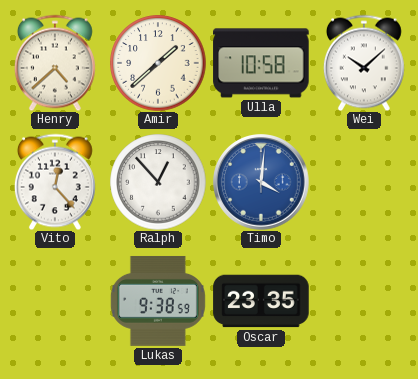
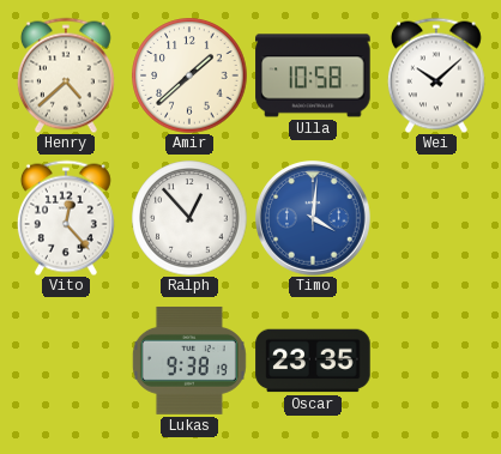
Lukas: 9:38:59 -> 9:38:19
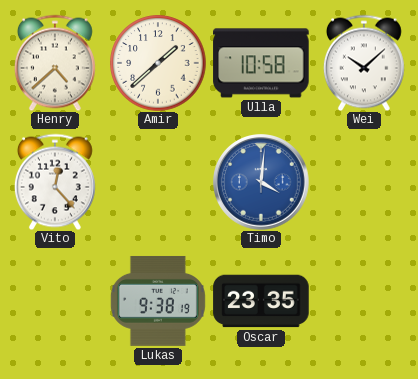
Ralph: 12:53 -> none
